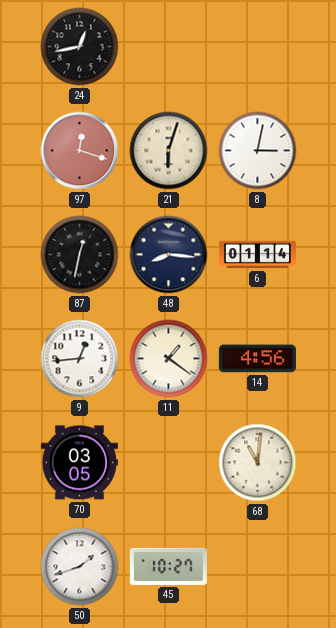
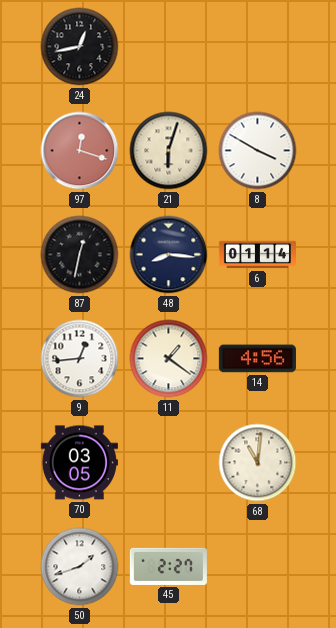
8: 3:02 -> 3:50
45: 10:27 -> 2:27
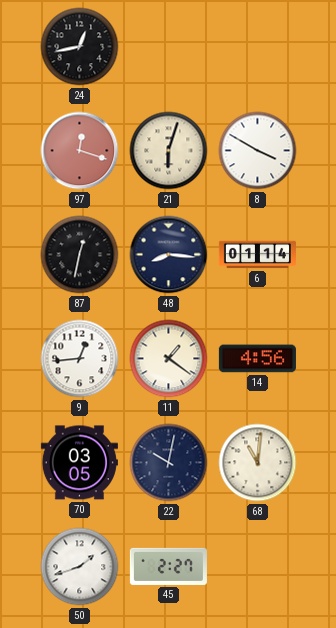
22: none -> 10:02
